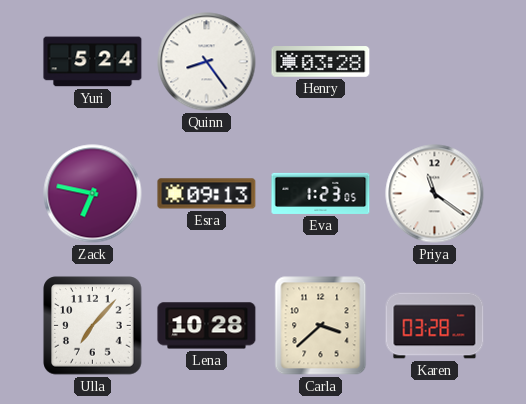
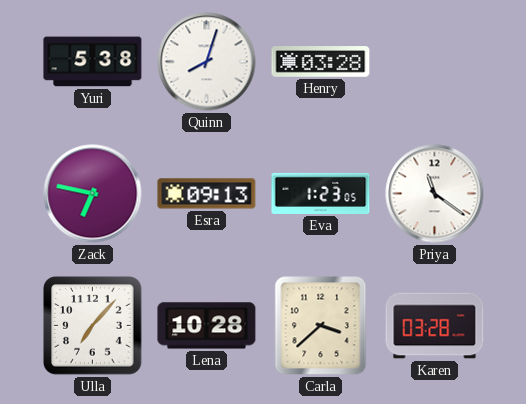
Yuri: 5:24 -> 5:38
Quinn: 8:24 -> 8:03
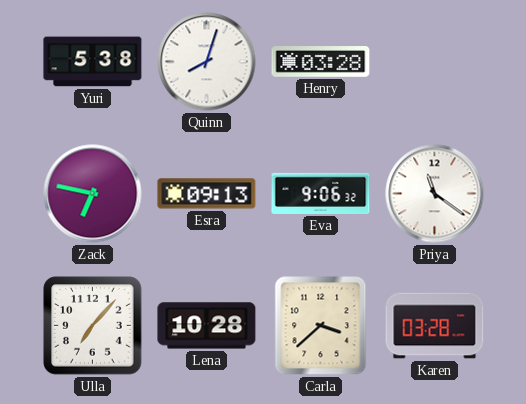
Eva: 1:23 -> 9:06
